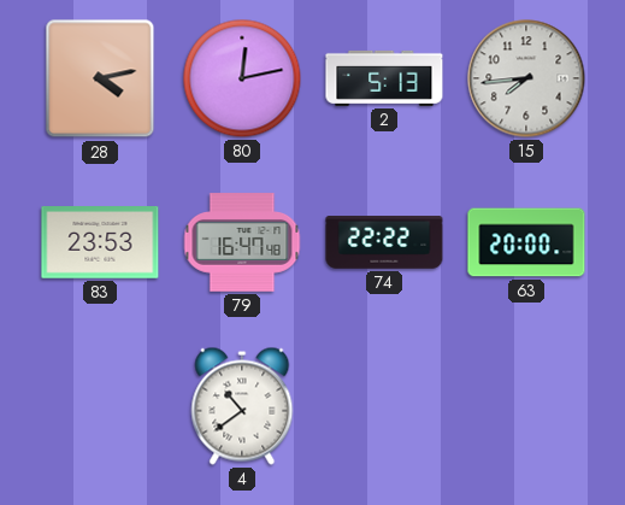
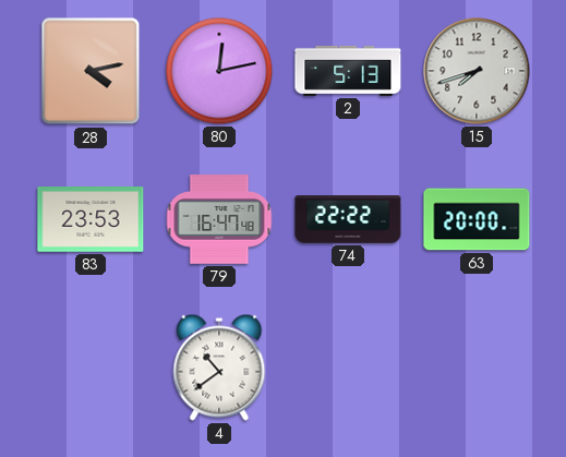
15: 7:44 -> 7:42
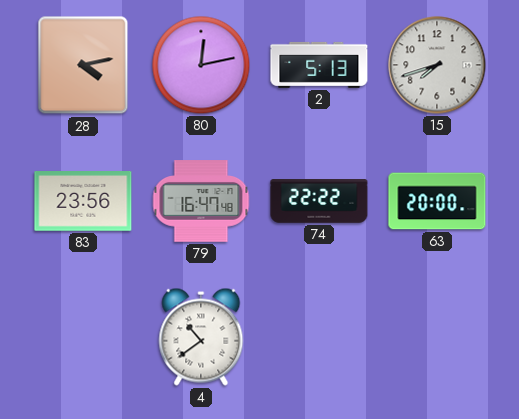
83: 23:53 -> 23:56
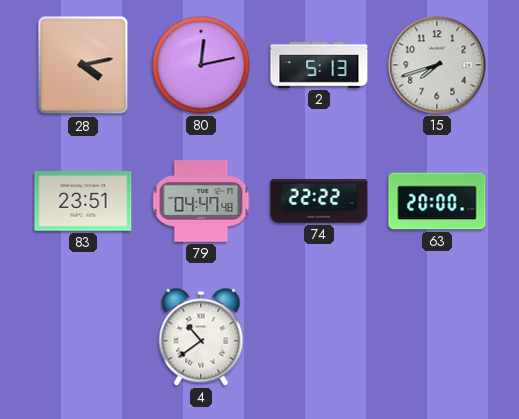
83: 23:56 -> 23:51
79: 16:47 -> 04:47
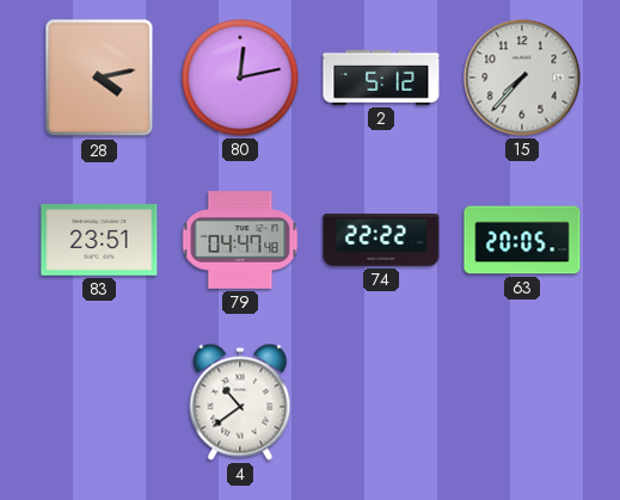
2: 5:13 -> 5:12
15: 7:42 -> 7:37
63: 20:00 -> 20:05
